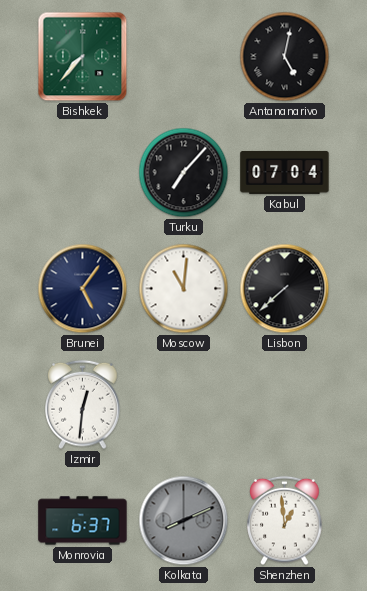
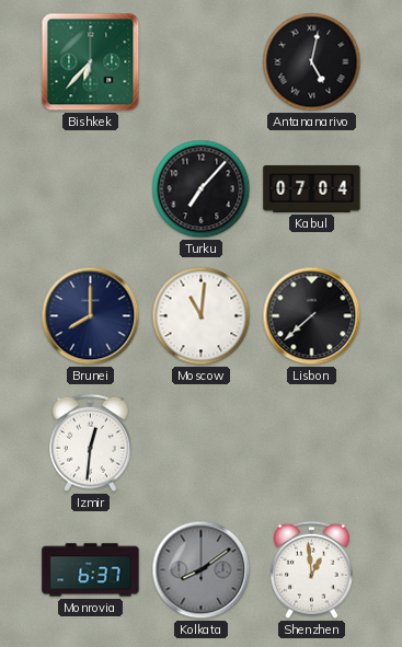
Bishkek: 7:37 -> 6:37
Brunei: 5:06 -> 8:00
Kolkata: 8:11 -> 8:09
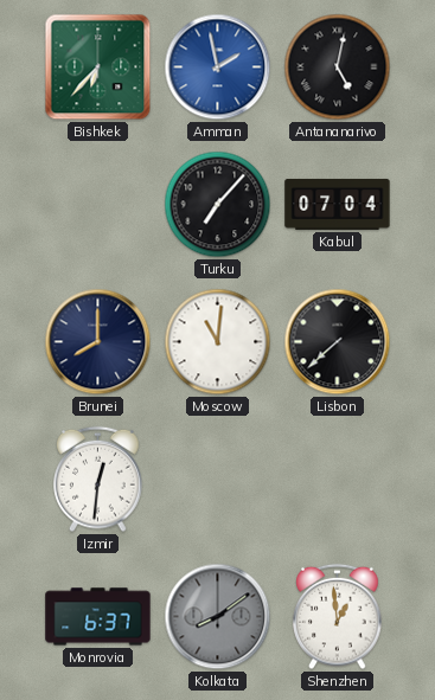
Amman: none -> 1:58
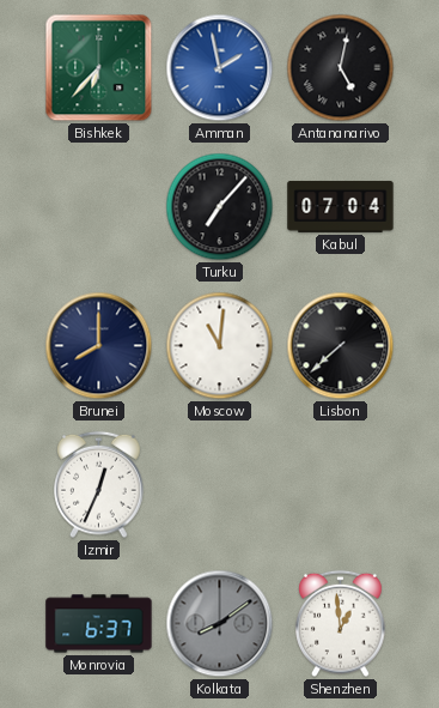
Izmir: 12:31 -> 12:34
